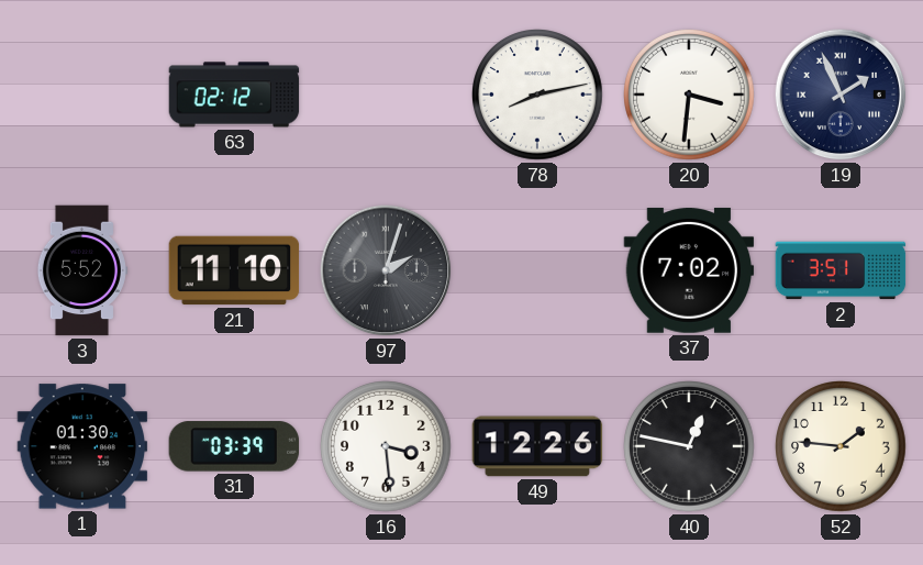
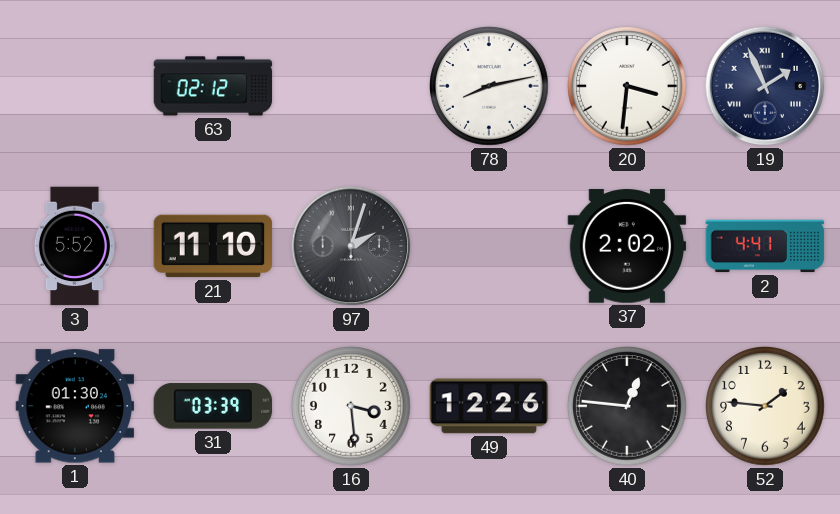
37: 7:02 -> 2:02
2: 3:51 -> 4:41
40: 12:47 -> 12:46
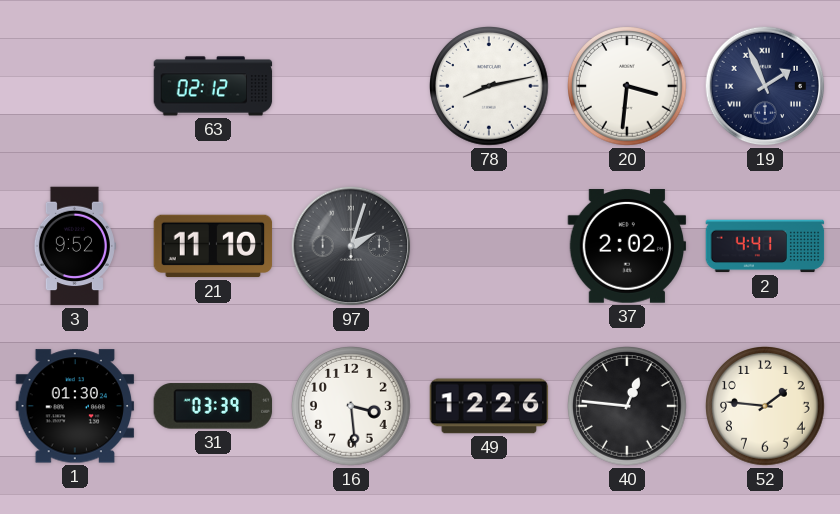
3: 5:52 -> 9:52
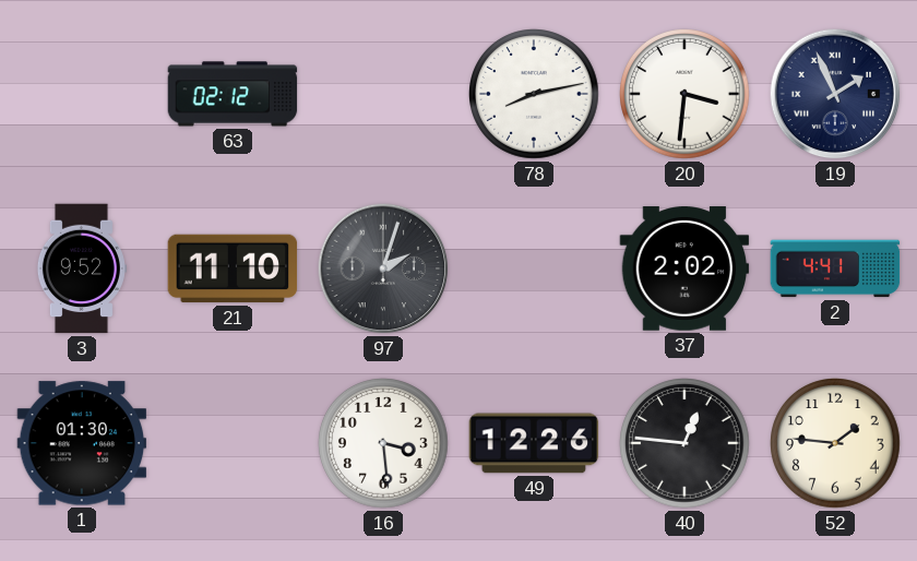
31: 03:39 -> none
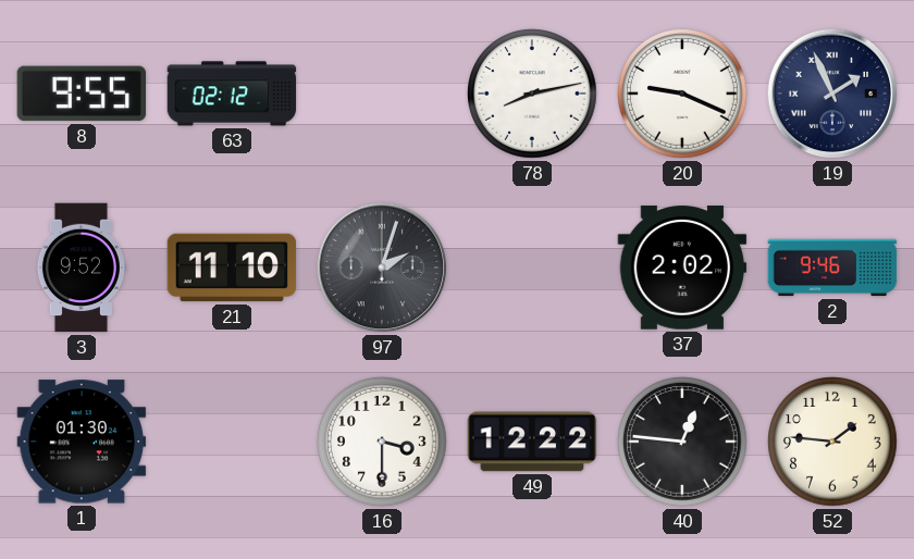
8: none -> 9:55
20: 3:31 -> 9:19
2: 4:41 -> 9:46
16: 3:29 -> 3:30
49: 12:26 -> 12:22
